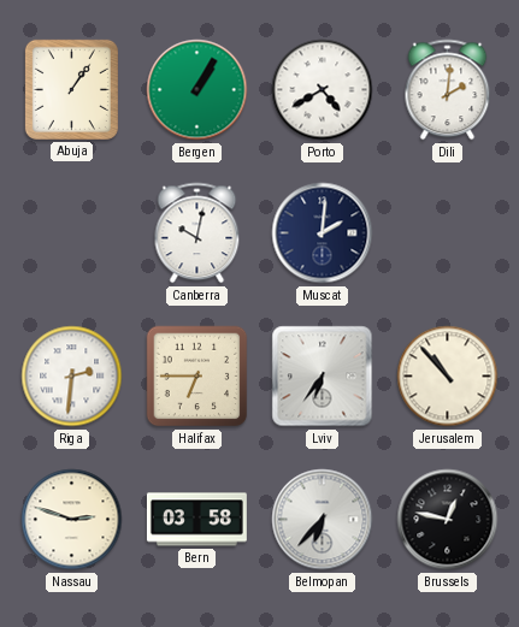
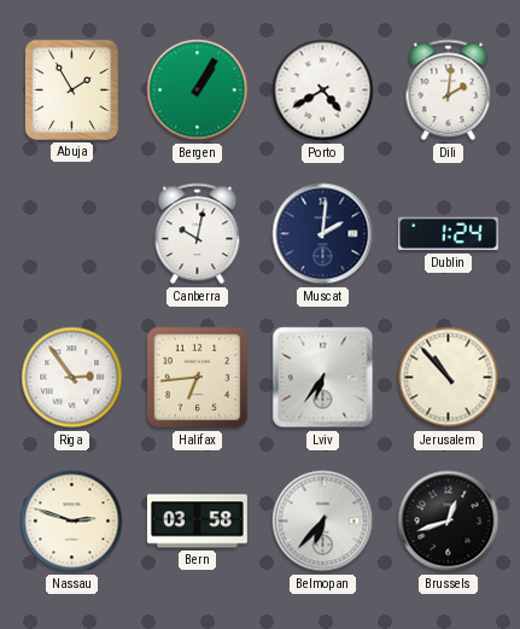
Abuja: 1:06 -> 1:55
Dublin: none -> 1:24
Riga: 2:31 -> 2:54
Halifax: 6:45 -> 6:44
Brussels: 12:47 -> 12:42
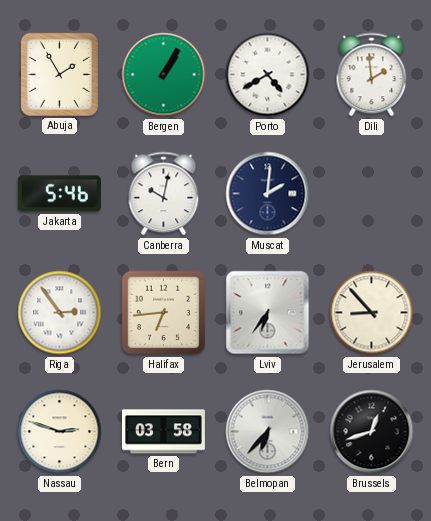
Dili: 2:01 -> 1:59
Jakarta: none -> 5:46
Dublin: 1:24 -> none
Jerusalem: 10:53 -> 8:53
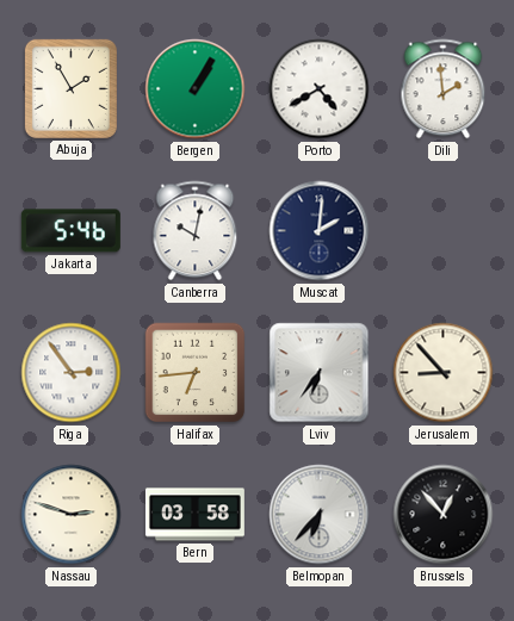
Brussels: 12:42 -> 12:53
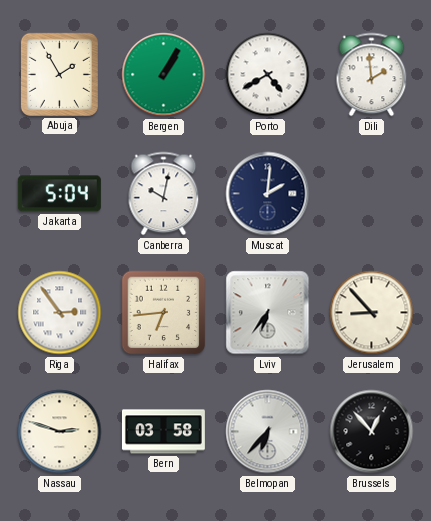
Jakarta: 5:46 -> 5:04
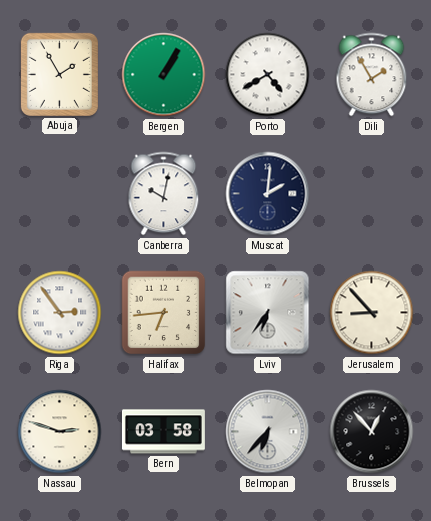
Dili: 1:59 -> 1:55
Jakarta: 5:04 -> none
